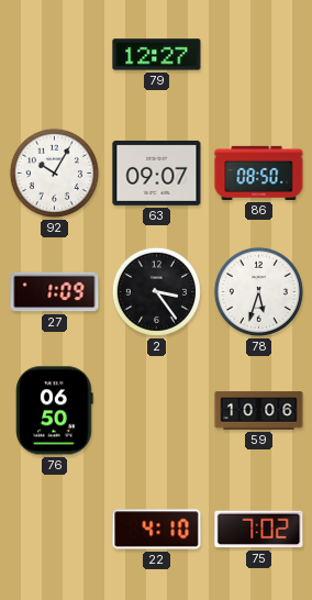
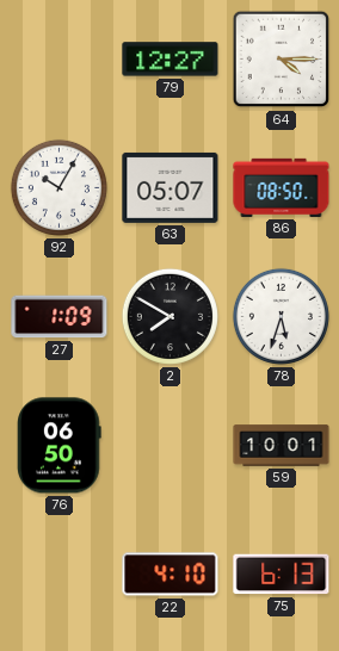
64: none -> 4:15
63: 09:07 -> 05:07
2: 3:24 -> 7:50
59: 10:06 -> 10:01
75: 7:02 -> 6:13
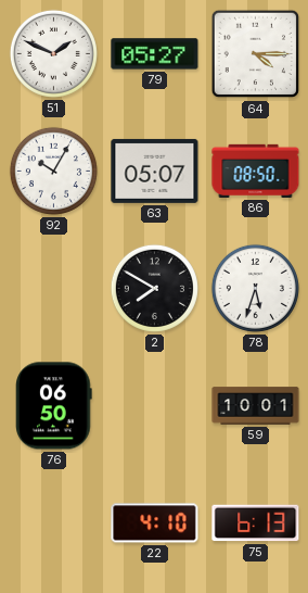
51: none -> 1:49
79: 12:27 -> 05:27
27: 1:09 -> none
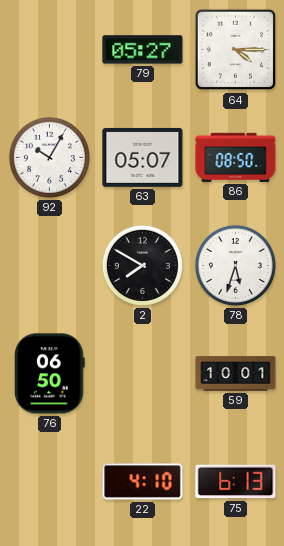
51: 1:49 -> none
